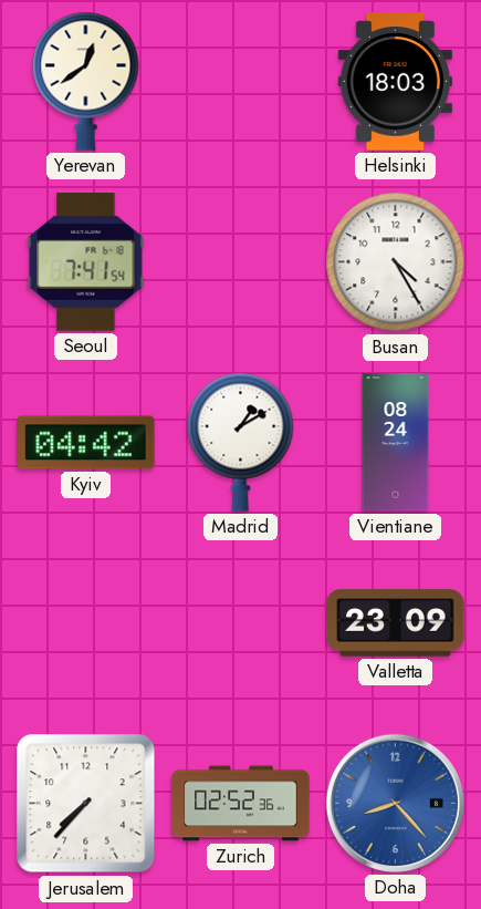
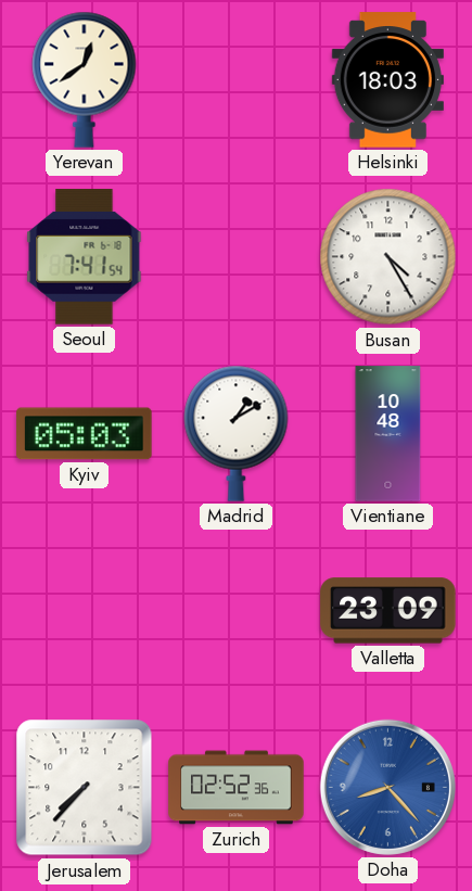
Kyiv: 04:42 -> 05:03
Vientiane: 08:24 -> 10:48
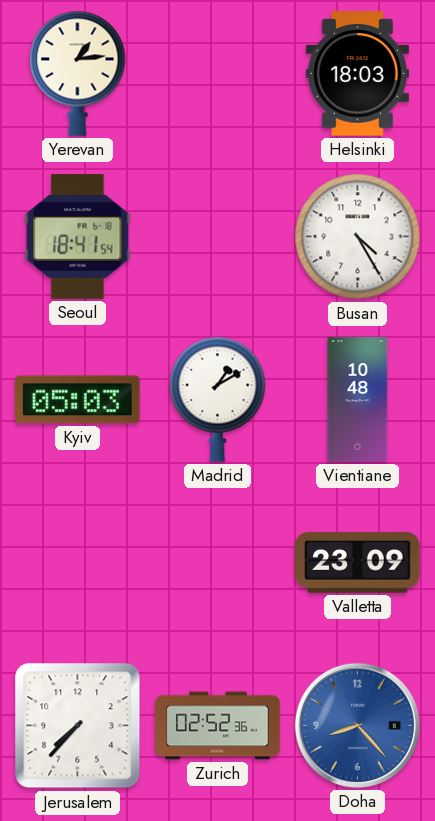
Yerevan: 12:39 -> 1:14
Seoul: 7:41 -> 18:41
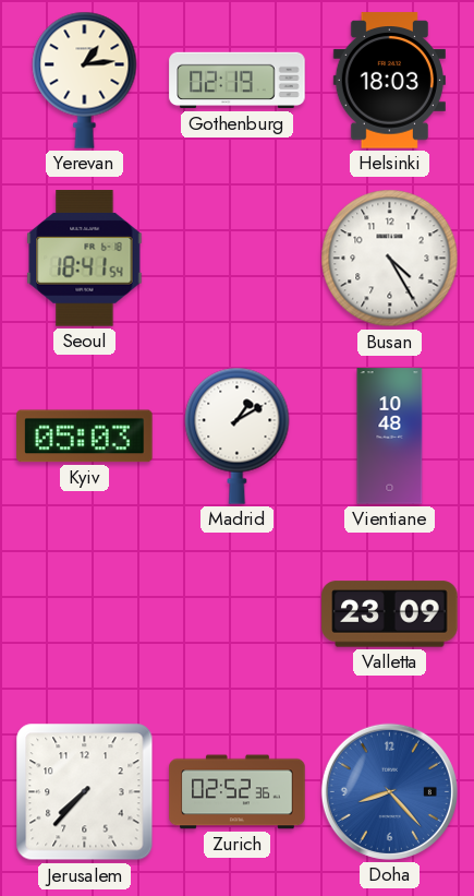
Gothenburg: none -> 02:19
